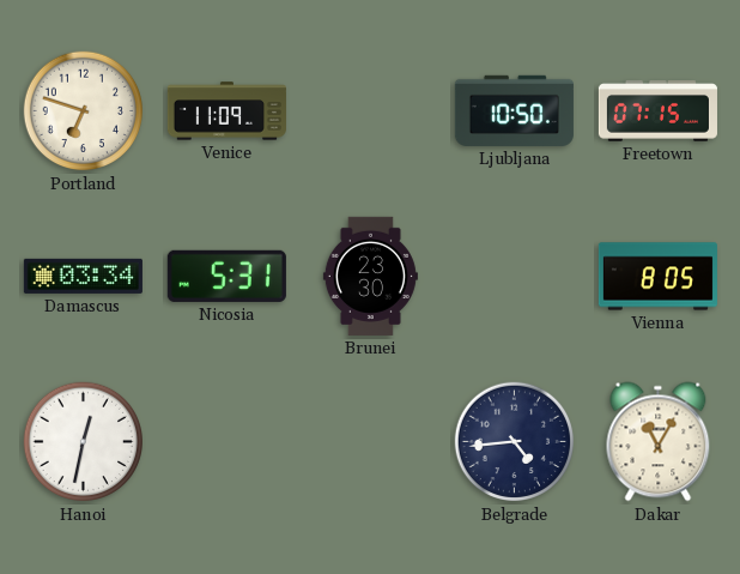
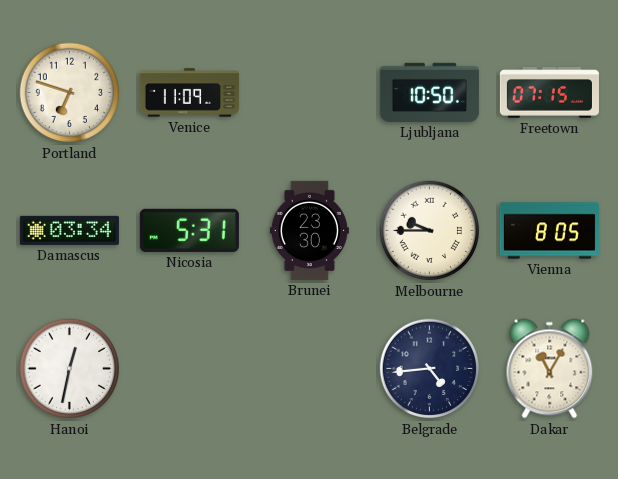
Melbourne: none -> 9:45
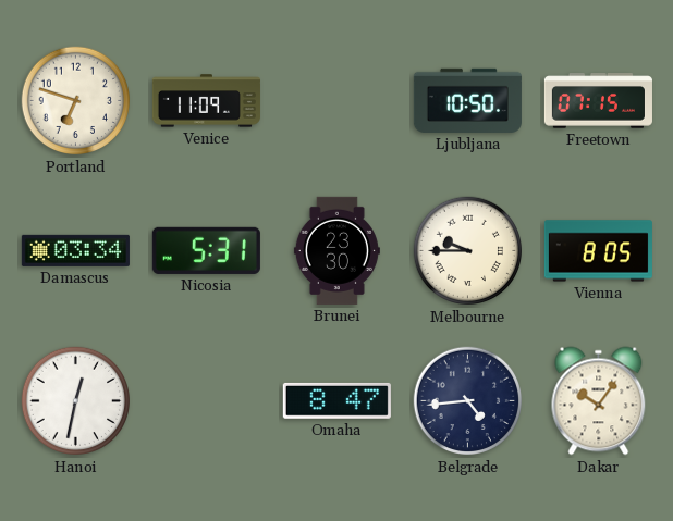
Omaha: none -> 8:47
Dakar: 11:05 -> 10:06
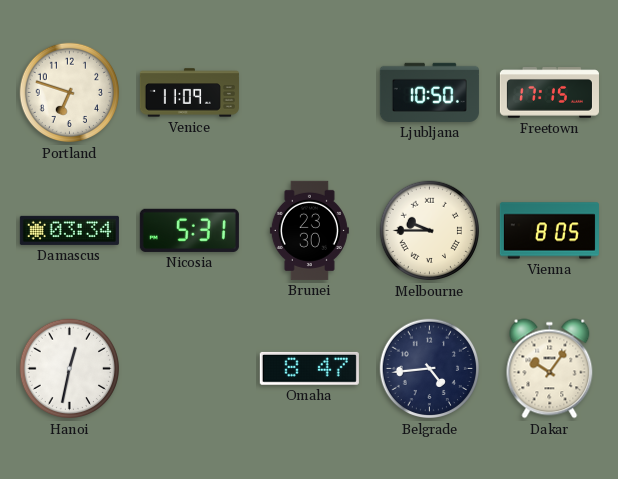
Freetown: 07:15 -> 17:15
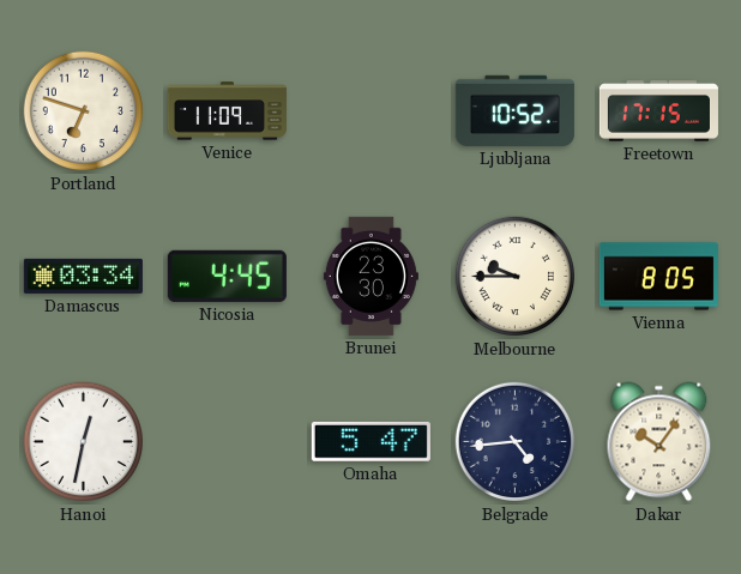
Ljubljana: 10:50 -> 10:52
Nicosia: 5:31 -> 4:45
Omaha: 8:47 -> 5:47
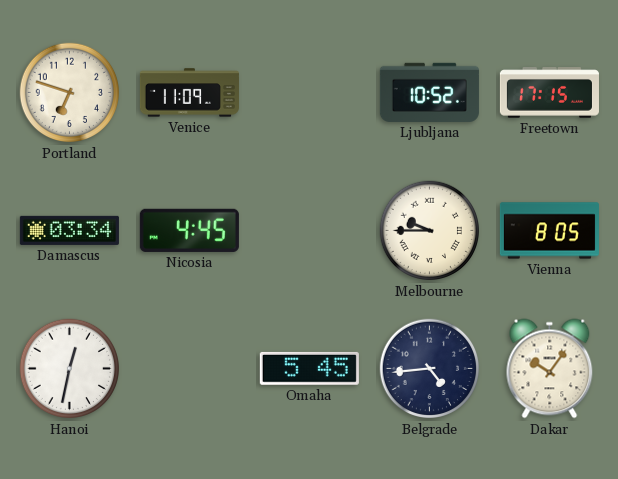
Brunei: 23:30 -> none
Omaha: 5:47 -> 5:45
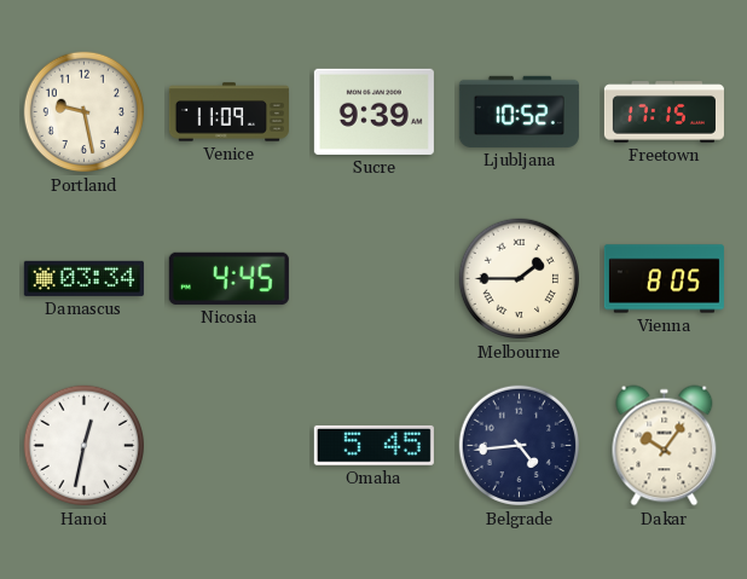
Portland: 6:48 -> 9:28
Sucre: none -> 9:39
Melbourne: 9:45 -> 1:45
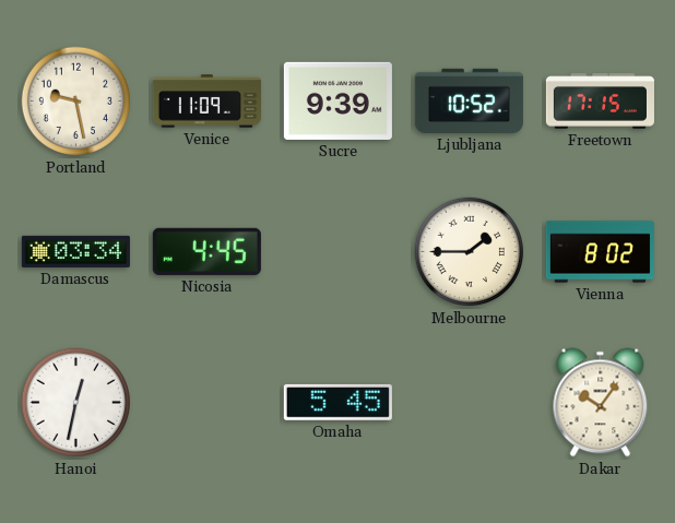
Vienna: 8:05 -> 8:02
Belgrade: 4:44 -> none
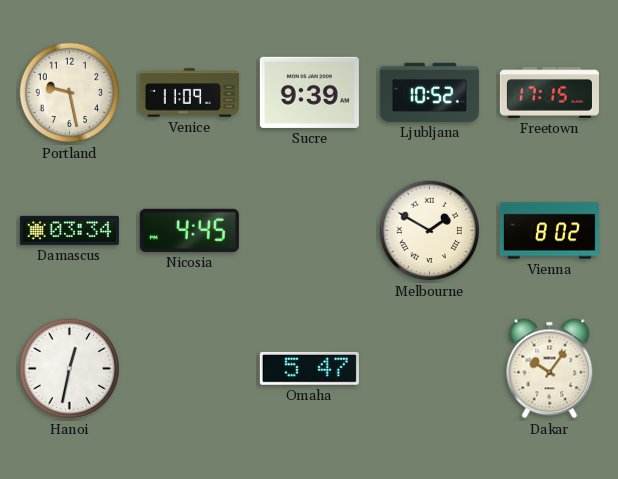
Melbourne: 1:45 -> 1:50
Omaha: 5:45 -> 5:47
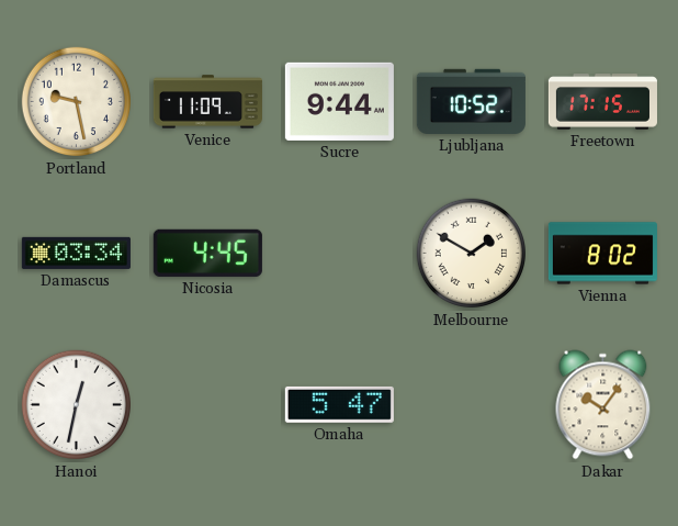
Sucre: 9:39 -> 9:44
